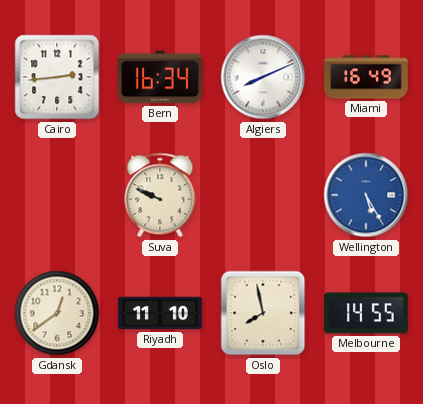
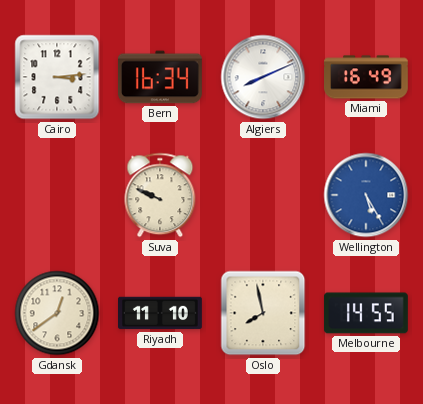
Cairo: 2:44 -> 3:14
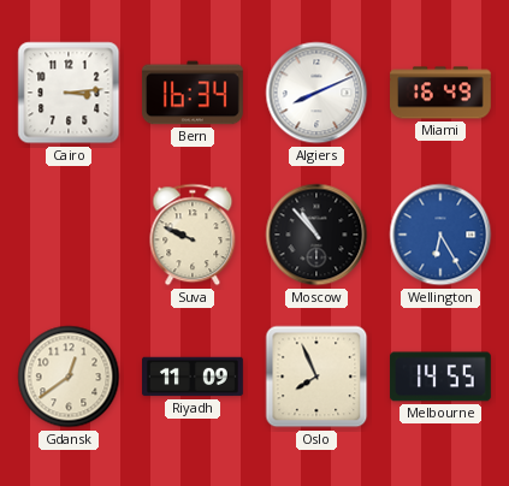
Moscow: none -> 10:53
Wellington: 5:25 -> 6:25
Riyadh: 11:10 -> 11:09
Oslo: 7:58 -> 7:56
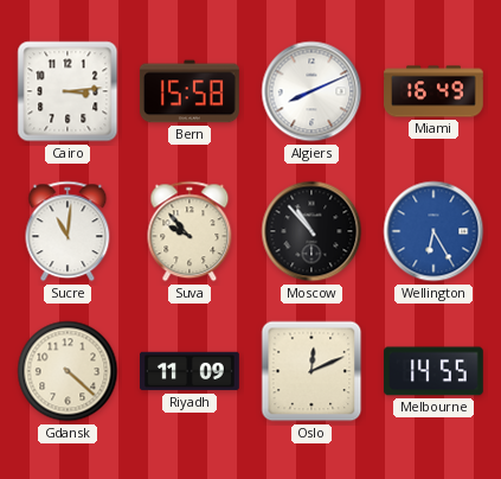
Bern: 16:34 -> 15:58
Sucre: none -> 11:01
Suva: 9:49 -> 9:53
Gdansk: 12:39 -> 4:22
Oslo: 7:56 -> 12:11
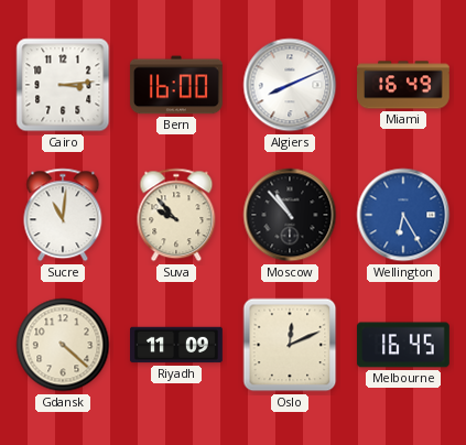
Bern: 15:58 -> 16:00
Melbourne: 14:55 -> 16:45
